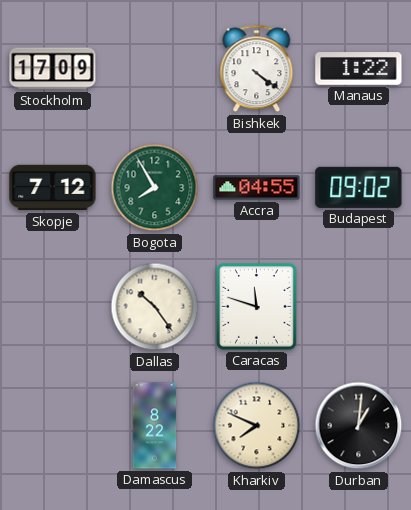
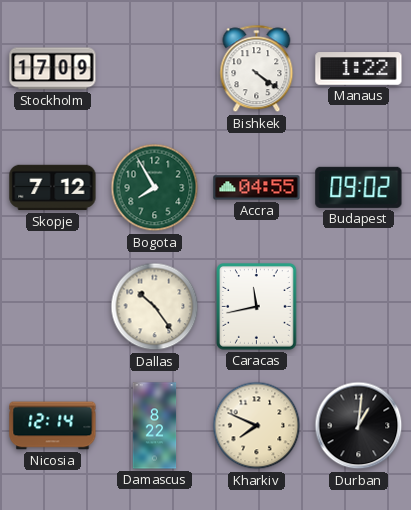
Caracas: 11:48 -> 11:43
Nicosia: none -> 12:14
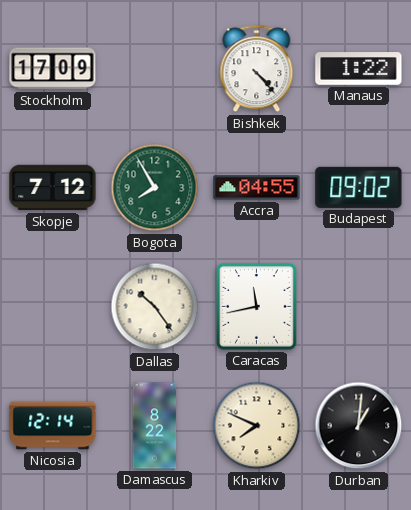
Bishkek: 4:21 -> 4:23
